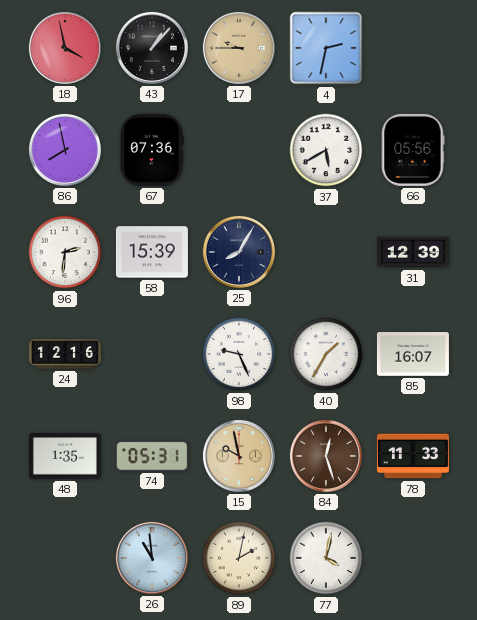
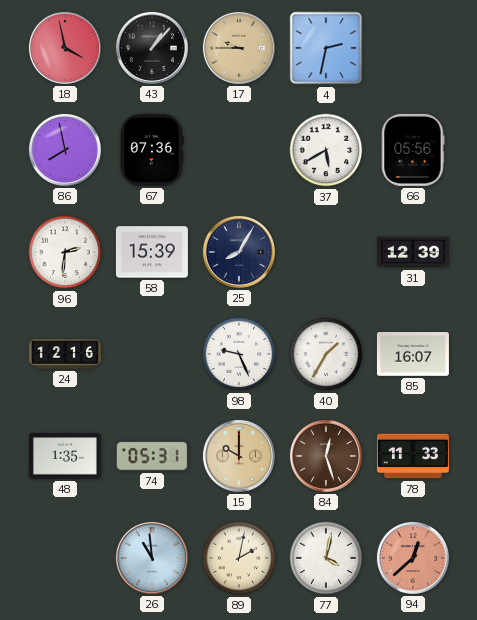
15: 9:58 -> 10:00
94: none -> 12:38
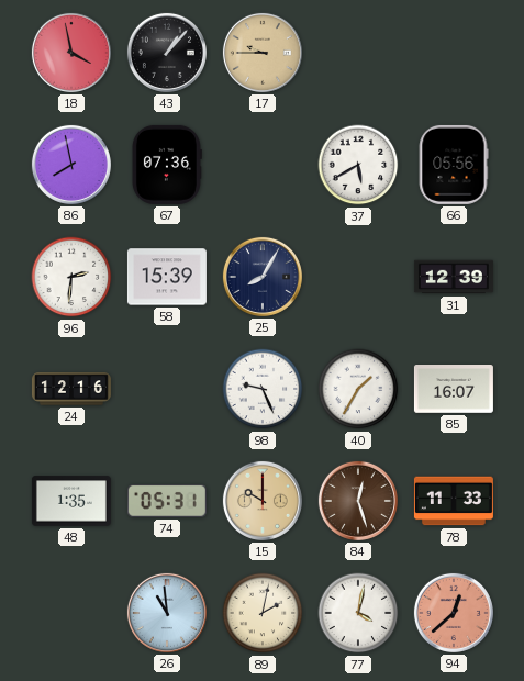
4: 2:32 -> none
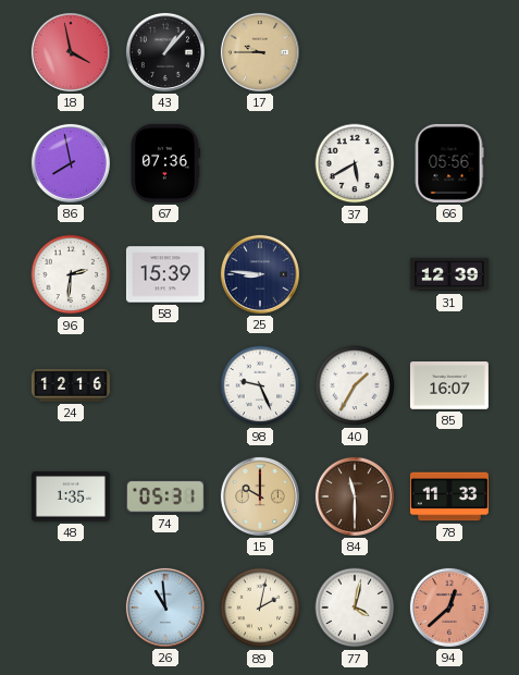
25: 8:05 -> 8:46
84: 12:27 -> 11:30
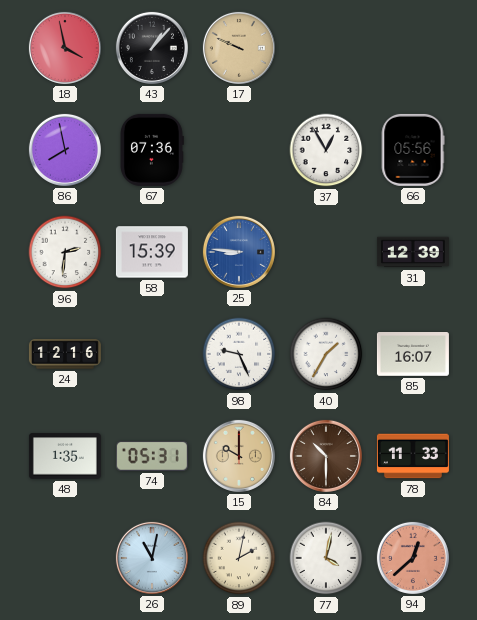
17: 9:45 -> 9:49
37: 5:40 -> 12:55
25 dial: navy -> blue
84: 11:30 -> 10:30
26: 10:59 -> 11:02
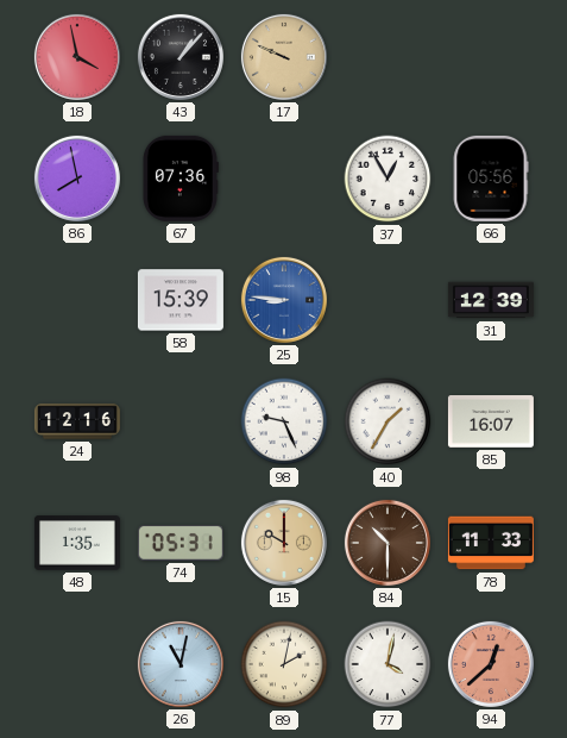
96: 2:31 -> none
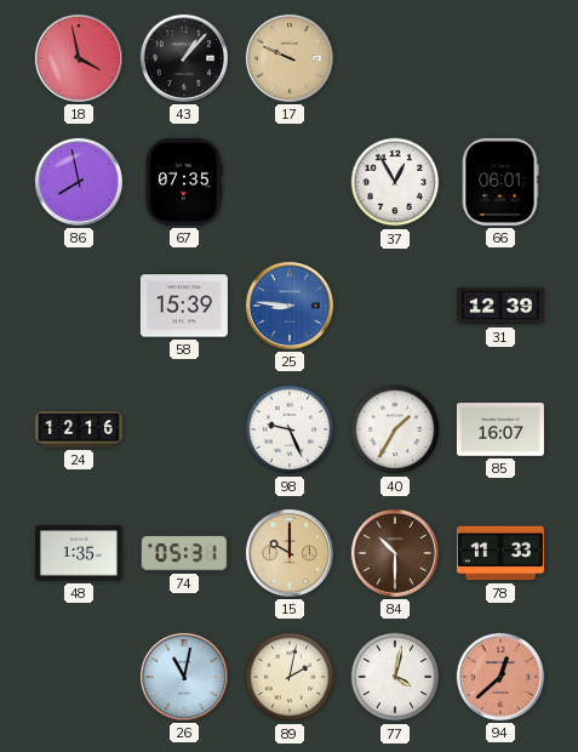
67: 07:36 -> 07:35
66: 05:56 -> 06:01
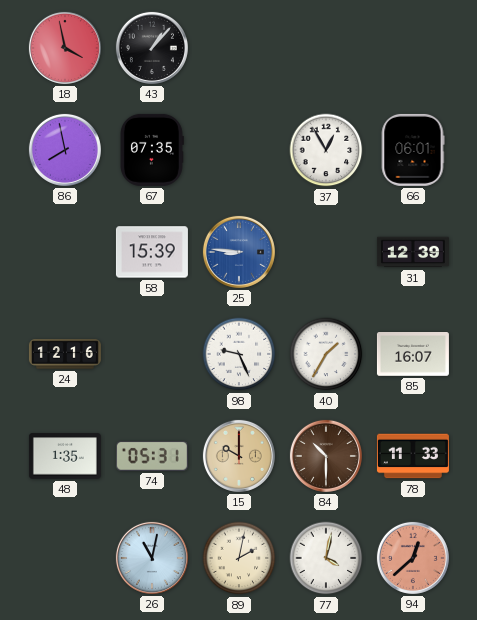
17: 9:49 -> none
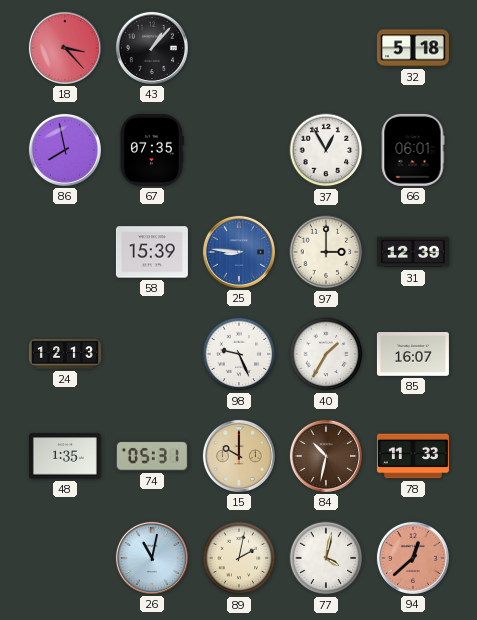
18: 3:58 -> 3:23
32: none -> 5:18
97: none -> 3:00
24: 12:16 -> 12:13
84: 10:30 -> 10:32
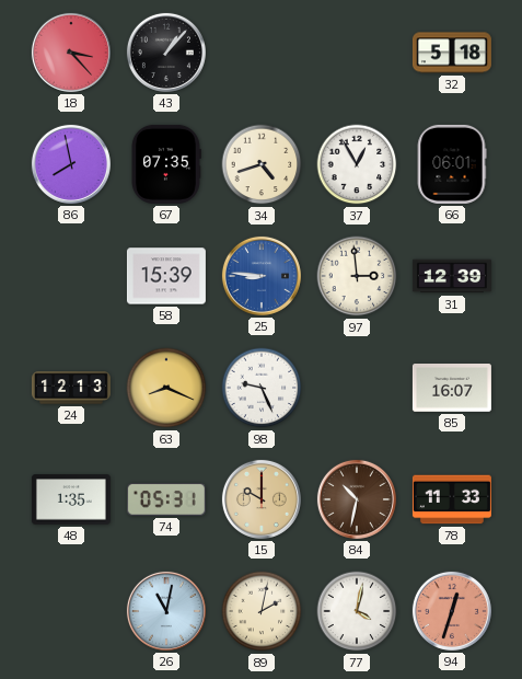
34: none -> 4:42
97: 3:00 -> 2:59
63: none -> 8:19
40: 1:35 -> none
94: 12:38 -> 12:33
